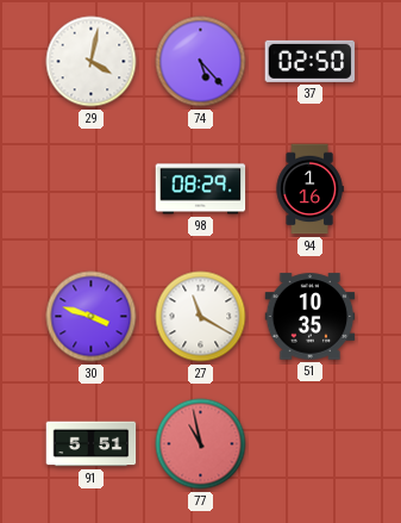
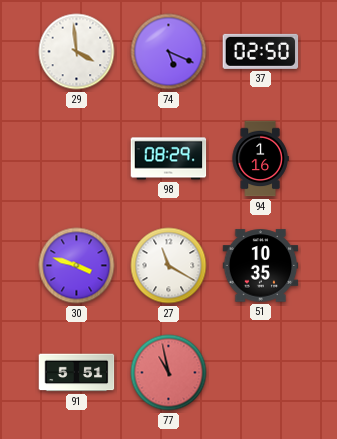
29: 4:02 -> 3:59
74: 5:23 -> 5:19
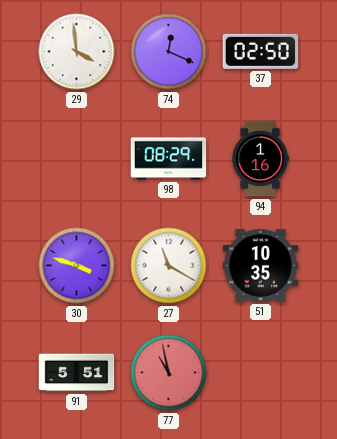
74: 5:19 -> 12:19
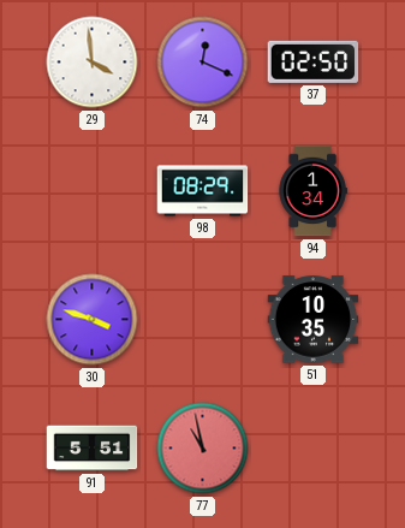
94: 1:16 -> 1:34
27: 11:20 -> none
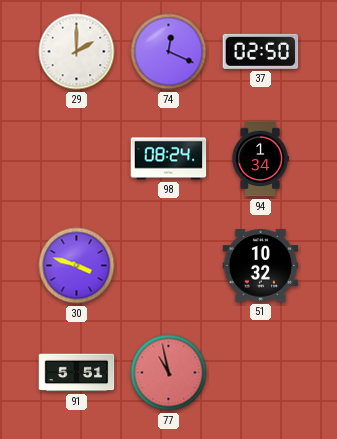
29: 3:59 -> 2:00
98: 08:29 -> 08:24
51: 10:35 -> 10:32
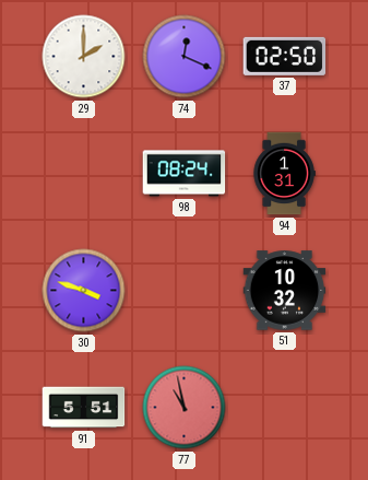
94: 1:34 -> 1:31
